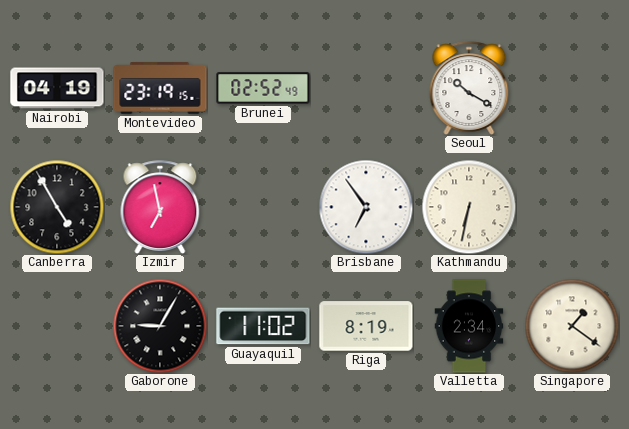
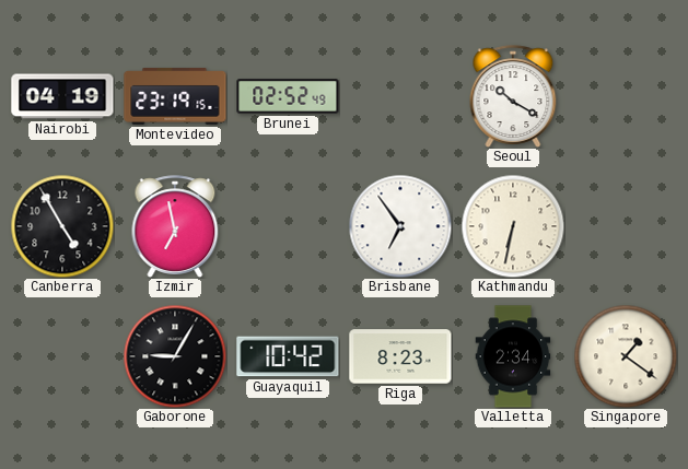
Guayaquil: 11:02 -> 10:42
Riga: 8:19 -> 8:23
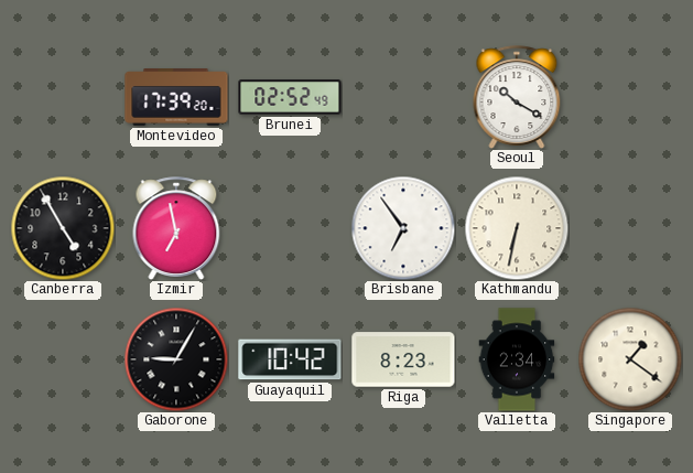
Nairobi: 04:19 -> none
Montevideo: 23:19 -> 17:39
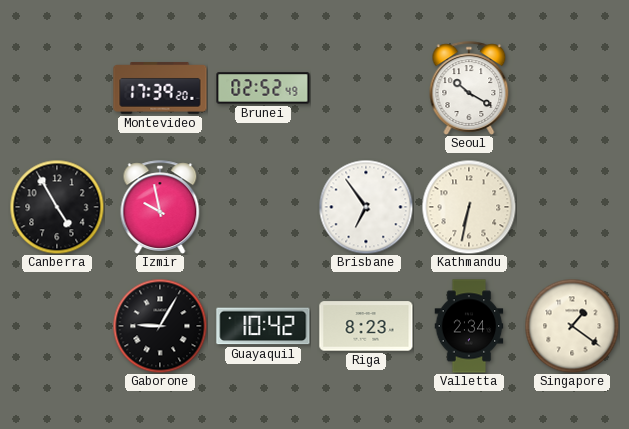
Izmir: 6:58 -> 9:58
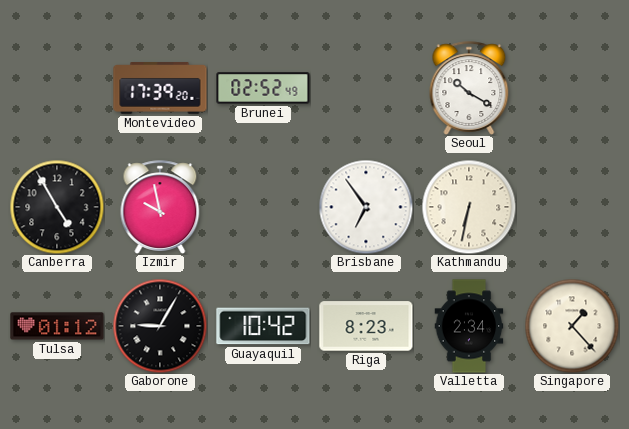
Tulsa: none -> 01:12
Singapore: 1:21 -> 1:23
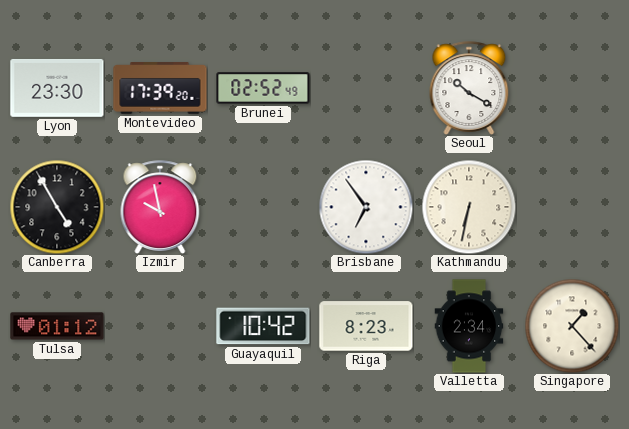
Lyon: none -> 23:30
Gaborone: 9:05 -> none
